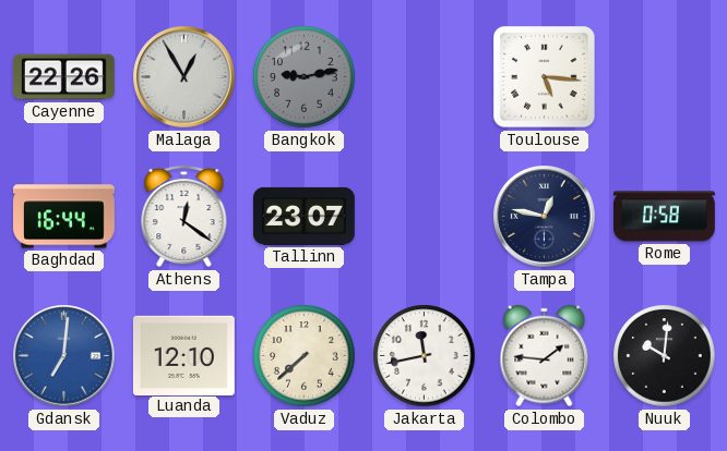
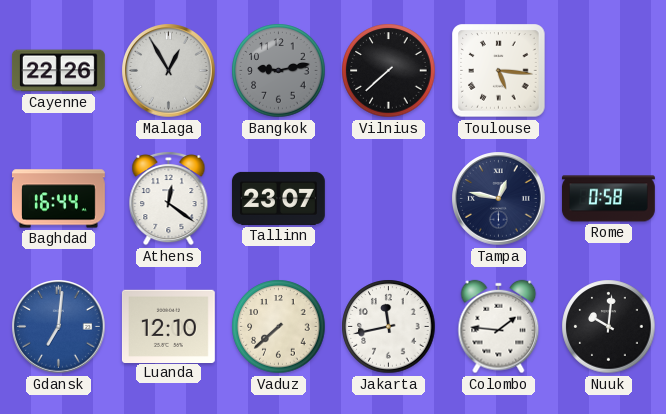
Vilnius: none -> 7:38
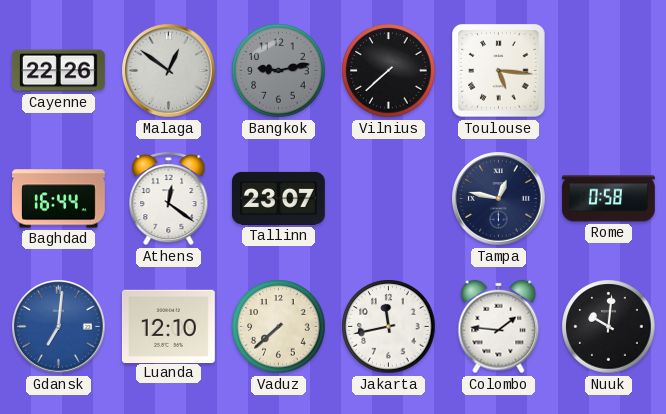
Malaga: 12:55 -> 12:51
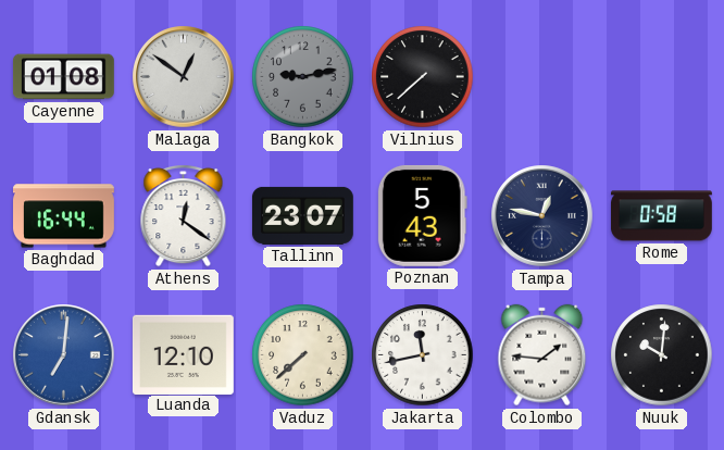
Cayenne: 22:26 -> 01:08
Toulouse: 5:16 -> none
Poznan: none -> 5:43
